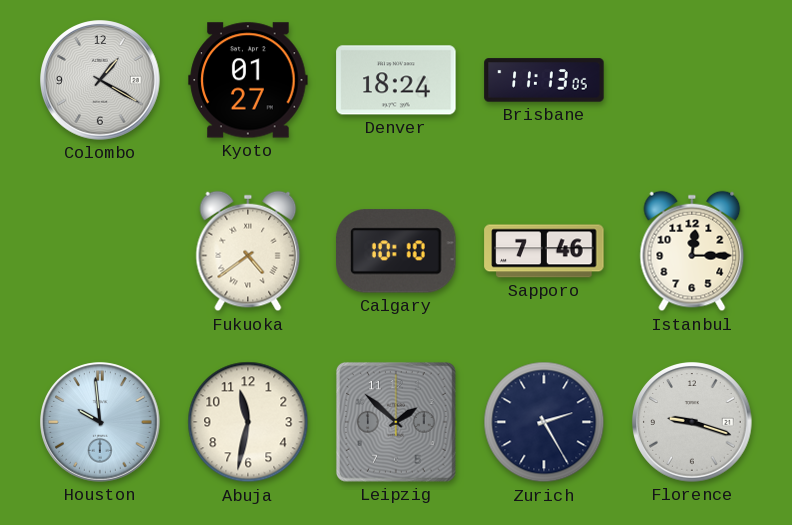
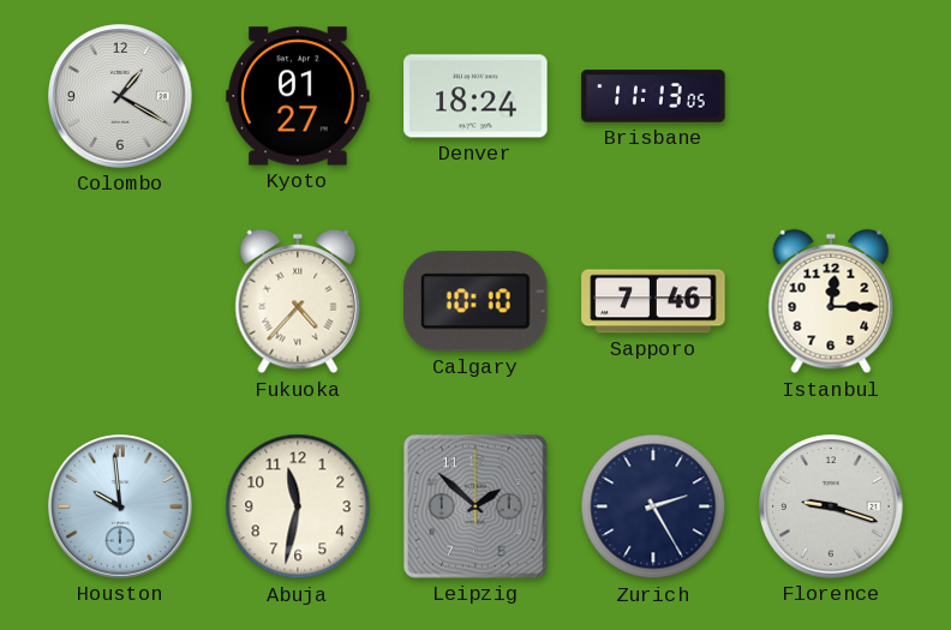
Fukuoka: 4:39 -> 4:37
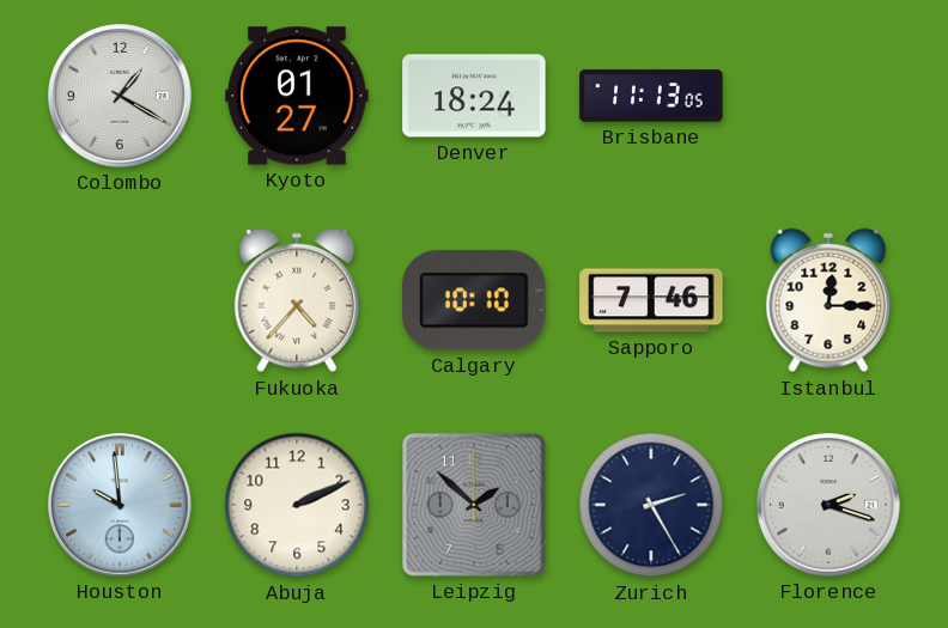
Abuja: 11:32 -> 2:11
Florence: 9:18 -> 2:18
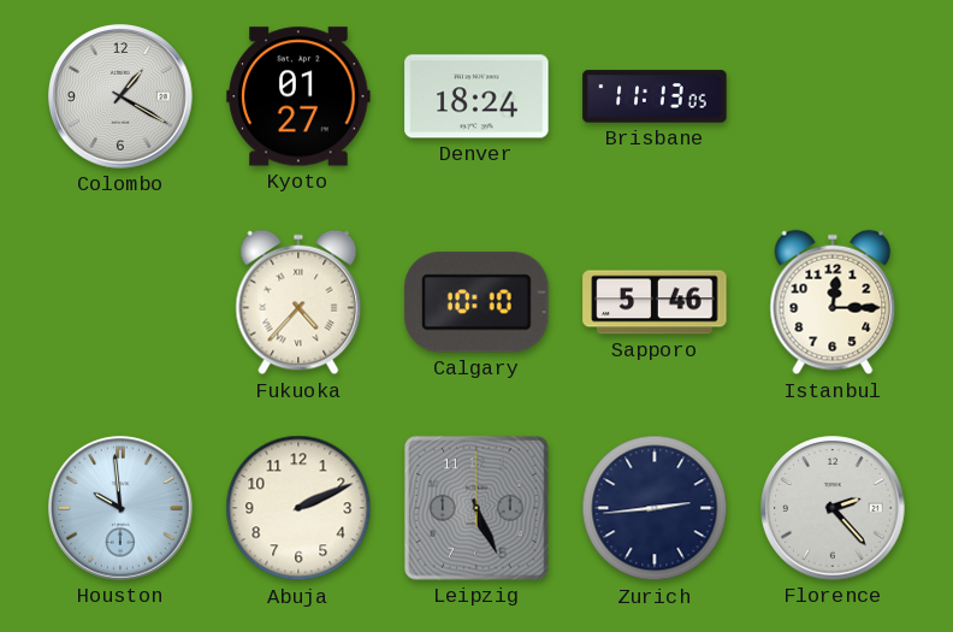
Sapporo: 7:46 -> 5:46
Leipzig: 1:52 -> 5:26
Zurich: 2:25 -> 2:44
Florence: 2:18 -> 2:23
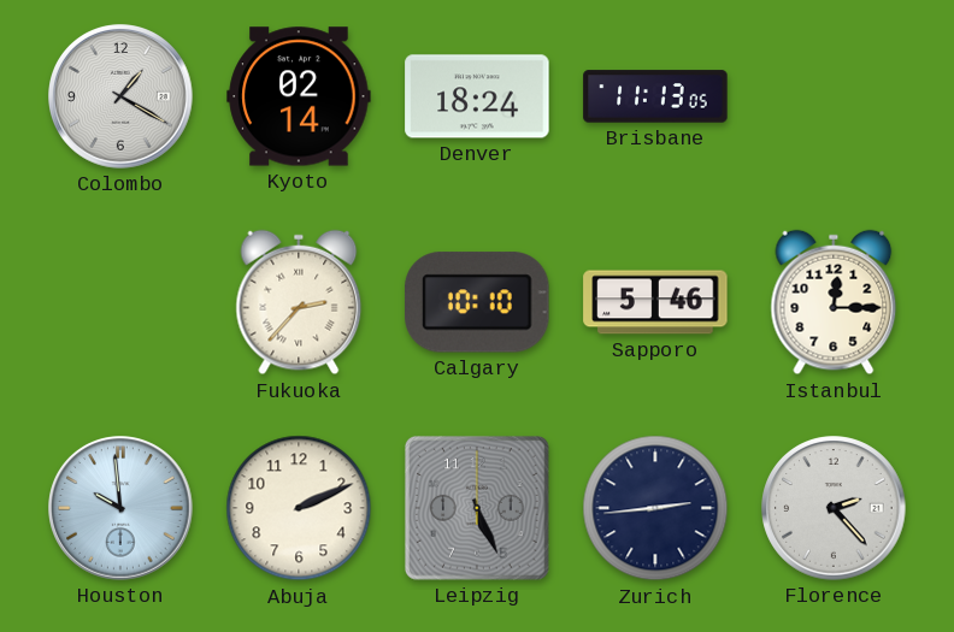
Kyoto: 01:27 -> 02:14
Fukuoka: 4:37 -> 2:37
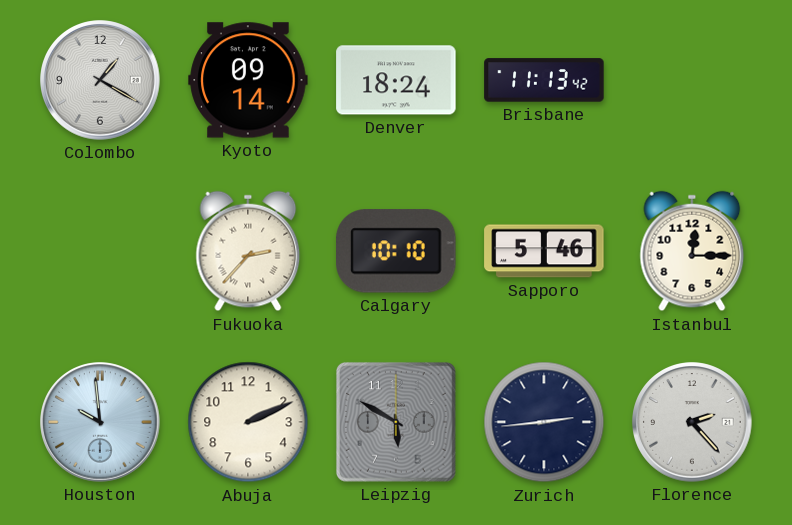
Kyoto: 02:14 -> 09:14
Brisbane: 11:13:05 -> 11:13:42
Leipzig: 5:26 -> 5:50
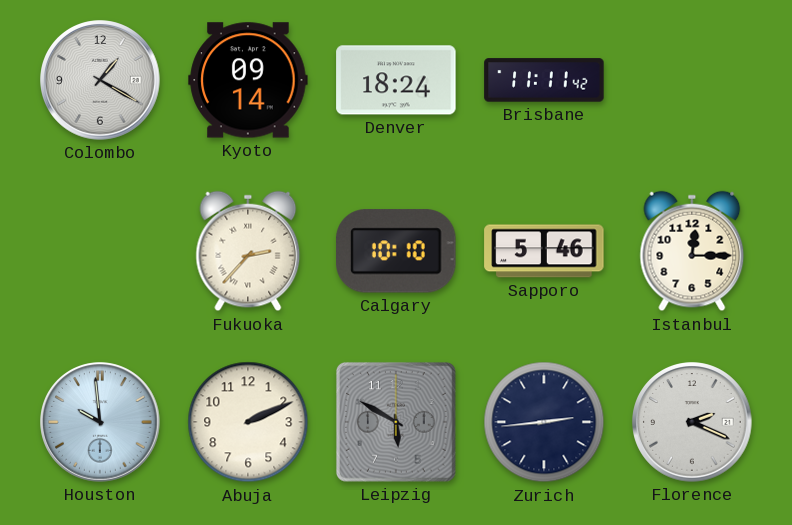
Brisbane: 11:13 -> 11:11
Florence: 2:23 -> 2:19
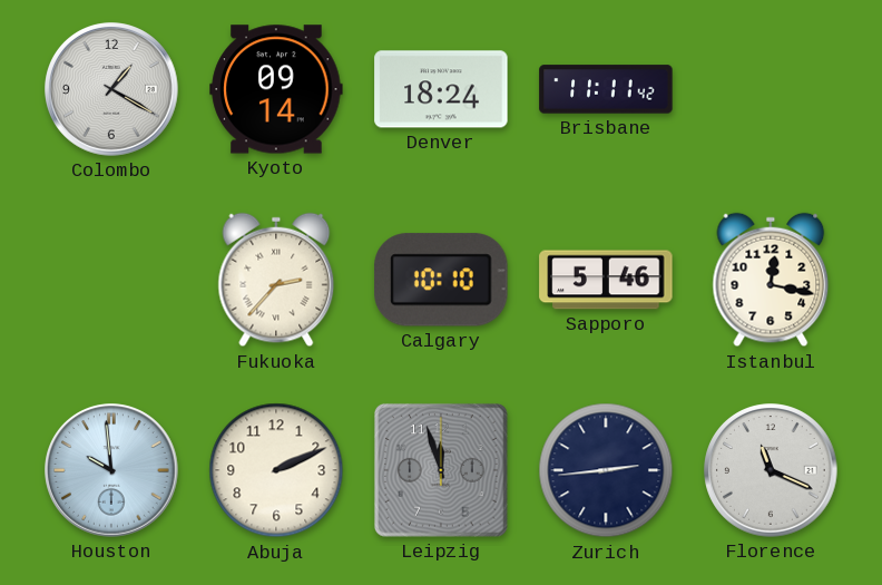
Istanbul: 12:15 -> 12:17
Leipzig: 5:50 -> 11:57
Florence: 2:19 -> 11:19
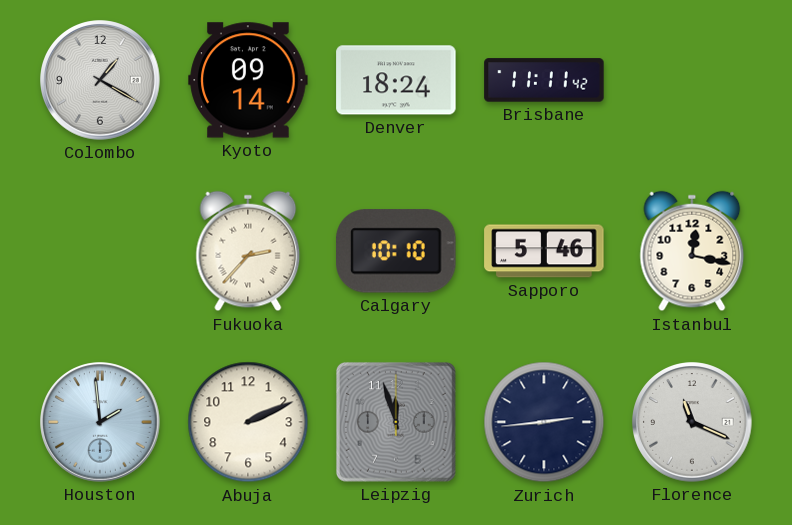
Houston: 9:59 -> 1:59
